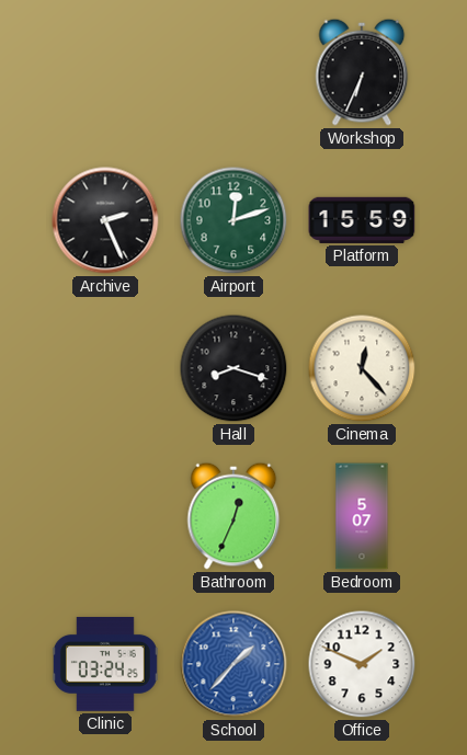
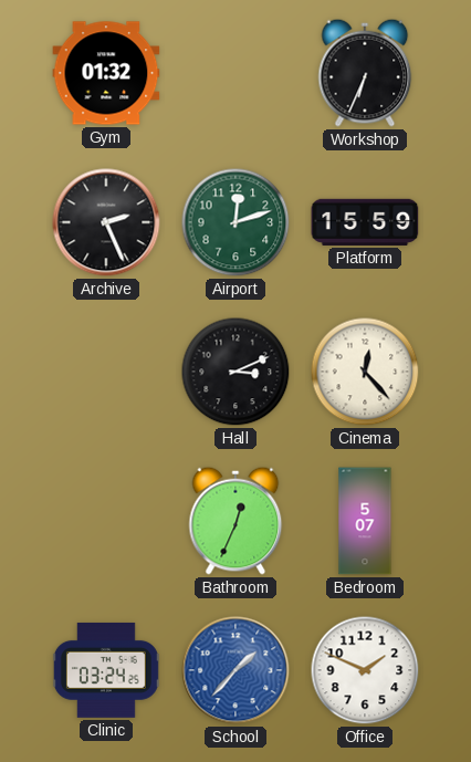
Gym: none -> 01:32
Hall: 8:18 -> 3:11
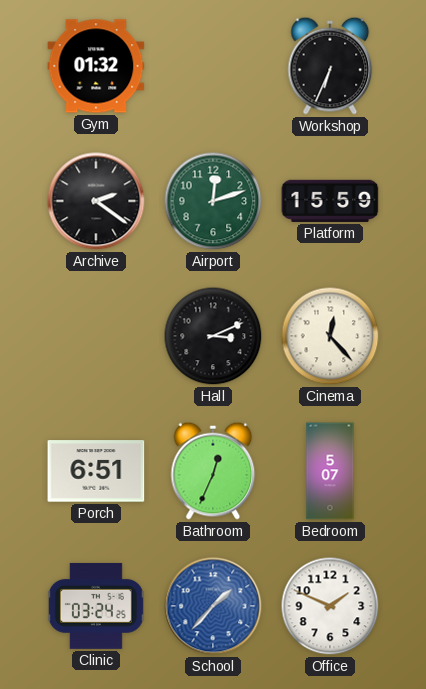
Archive: 2:26 -> 2:21
Porch: none -> 6:51
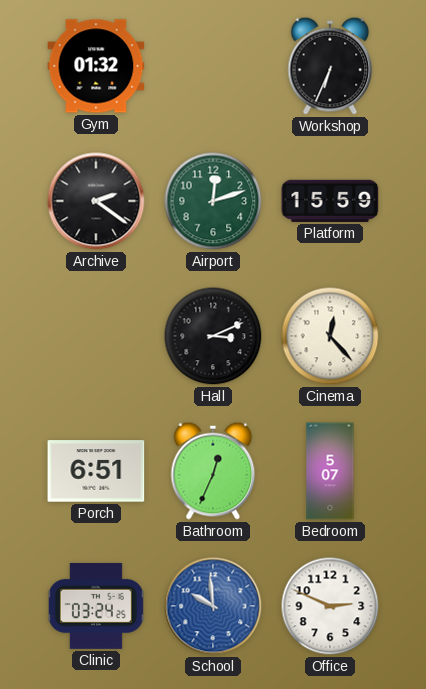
School: 1:37 -> 9:59
Office: 1:49 -> 2:49
